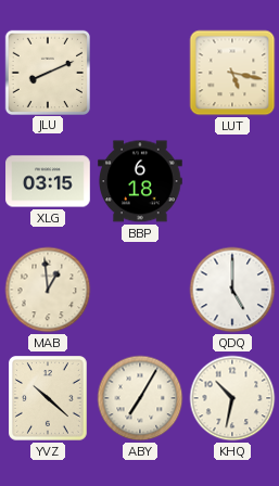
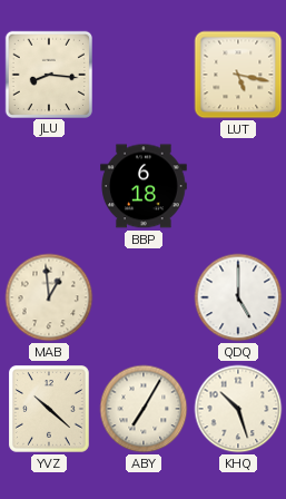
JLU: 8:11 -> 8:16
XLG: 03:15 -> none
KHQ: 10:32 -> 10:27
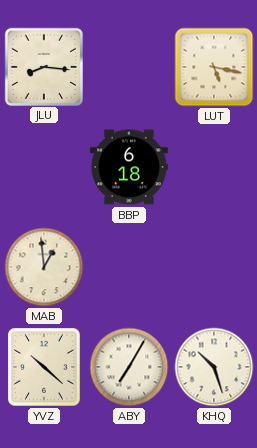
QDQ: 5:00 -> none
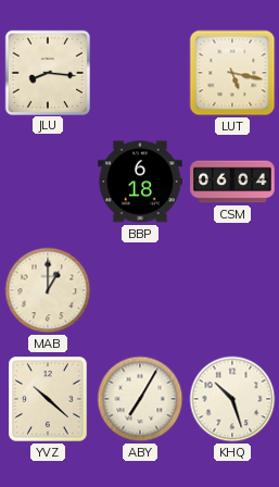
CSM: none -> 06:04
MAB: 12:59 -> 1:00
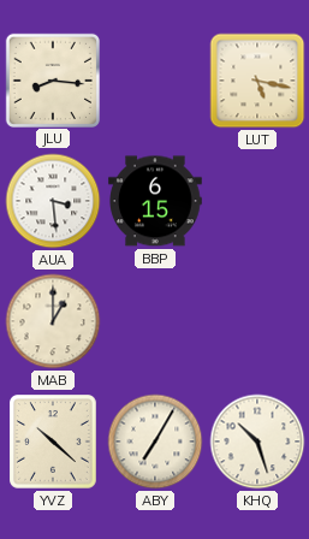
AUA: none -> 3:29
BBP: 6:18 -> 6:15
CSM: 06:04 -> none
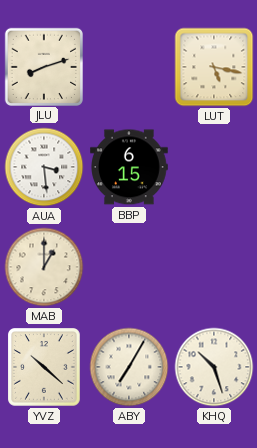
JLU: 8:16 -> 8:12
